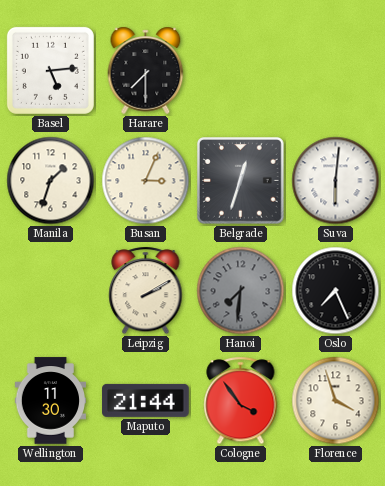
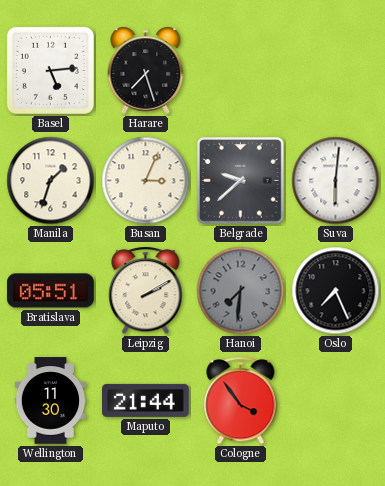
Harare: 7:30 -> 7:27
Belgrade: 12:33 -> 9:38
Bratislava: none -> 05:51
Florence: 3:57 -> none
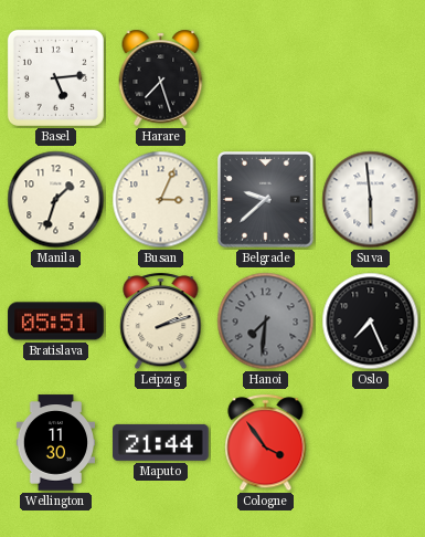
Suva: 6:01 -> 5:59
Leipzig: 2:10 -> 2:12
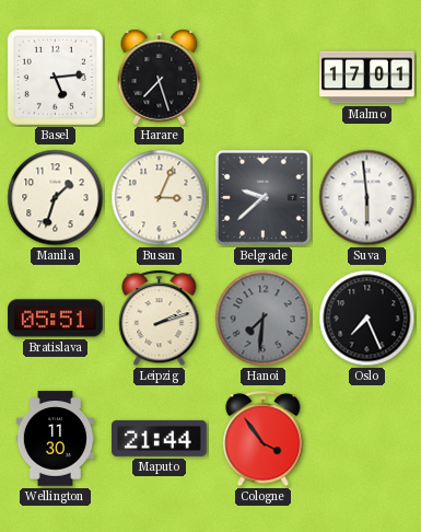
Malmo: none -> 17:01
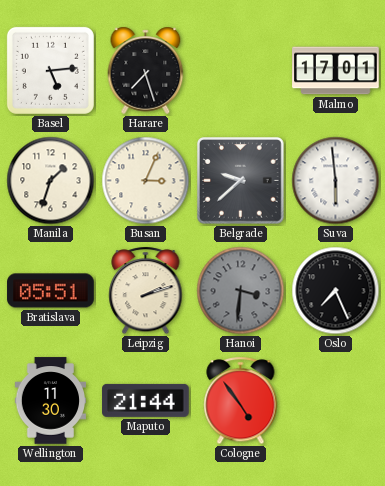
Hanoi: 7:31 -> 3:31
Cologne: 3:54 -> 4:54
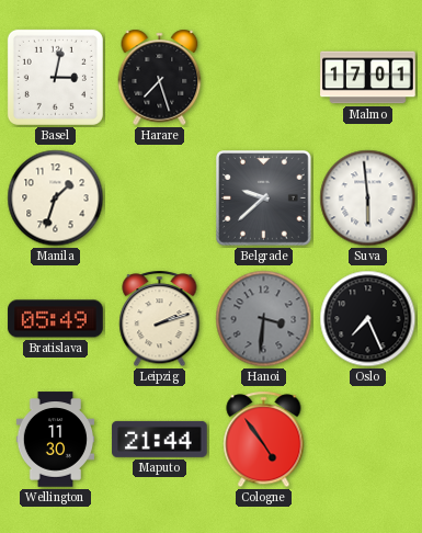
Basel: 5:14 -> 3:02
Busan: 3:04 -> none
Bratislava: 05:51 -> 05:49
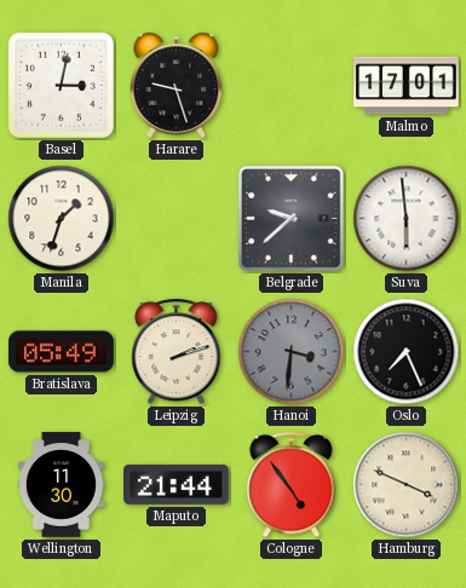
Harare: 7:27 -> 9:27
Hamburg: none -> 3:49
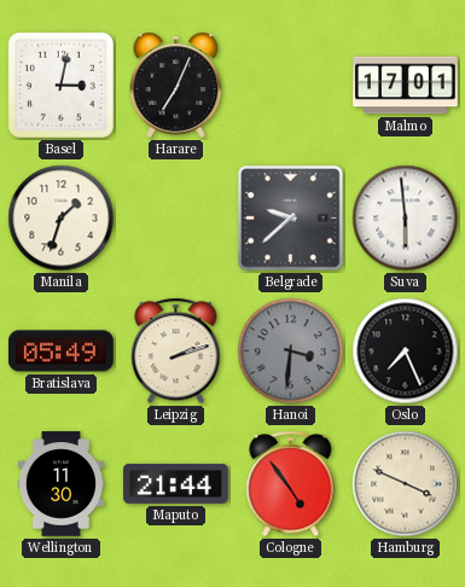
Harare: 9:27 -> 7:04
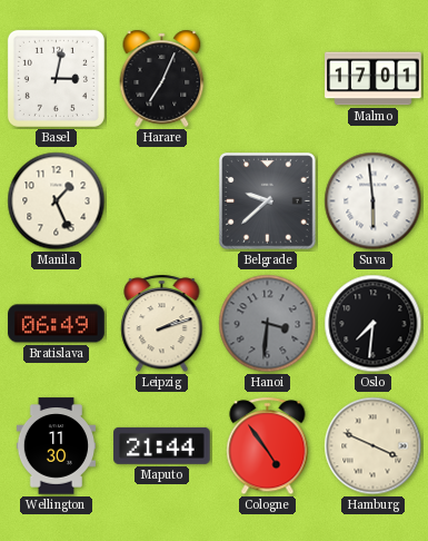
Manila: 1:33 -> 1:26
Bratislava: 05:49 -> 06:49
Oslo: 7:26 -> 7:31
